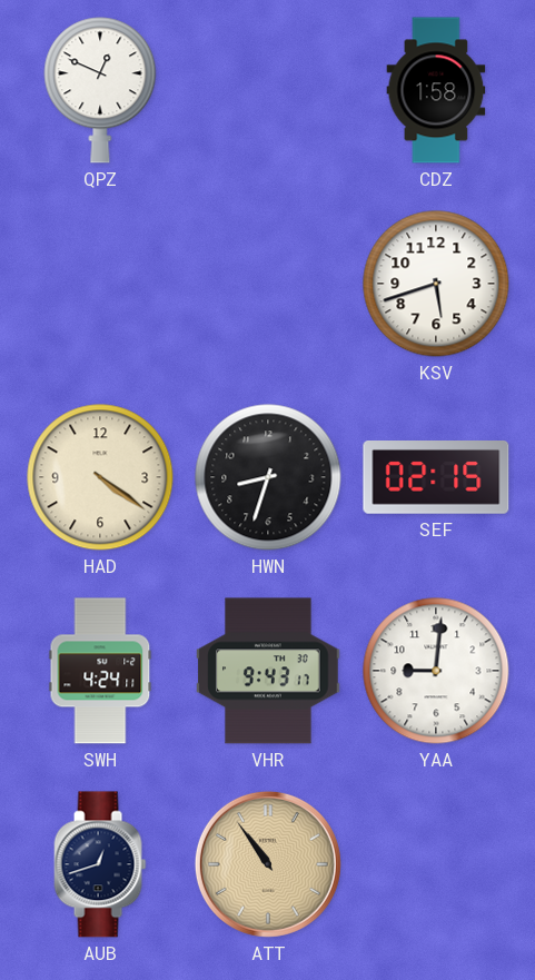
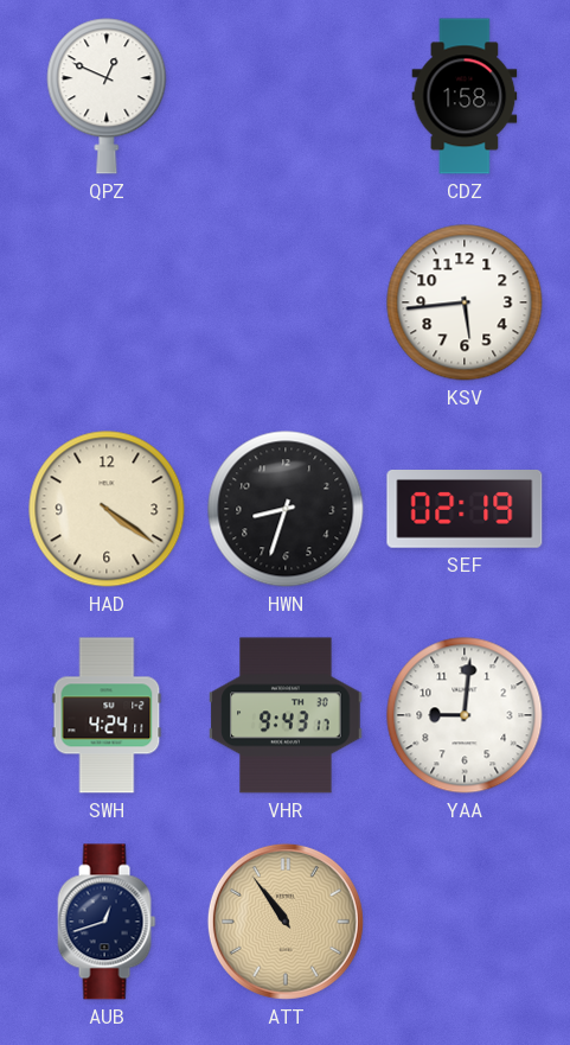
KSV: 5:42 -> 5:44
SEF: 02:15 -> 02:19
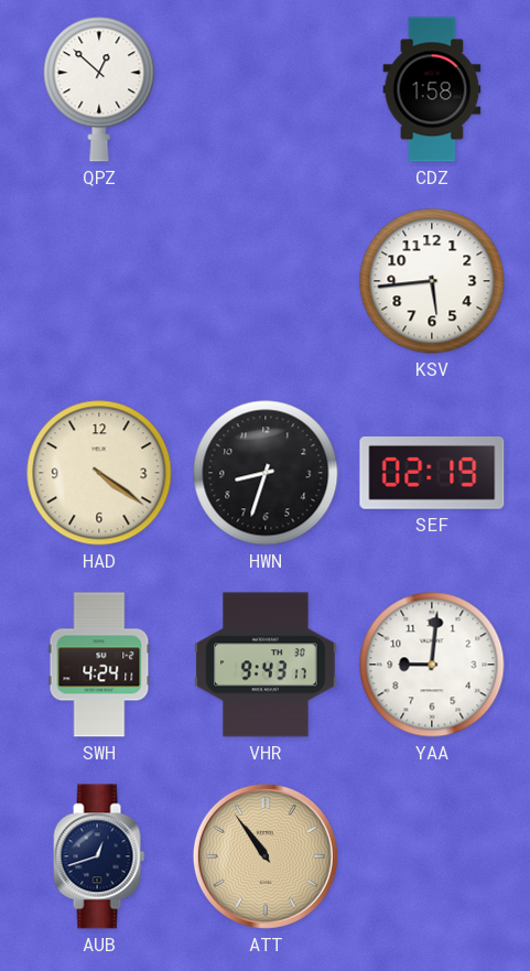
QPZ: 12:49 -> 12:52
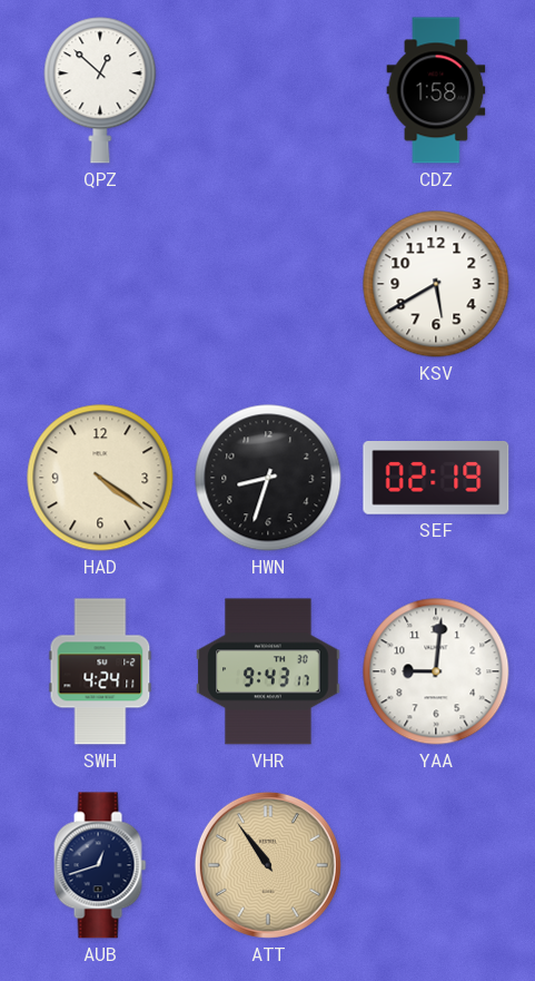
KSV: 5:44 -> 5:40
